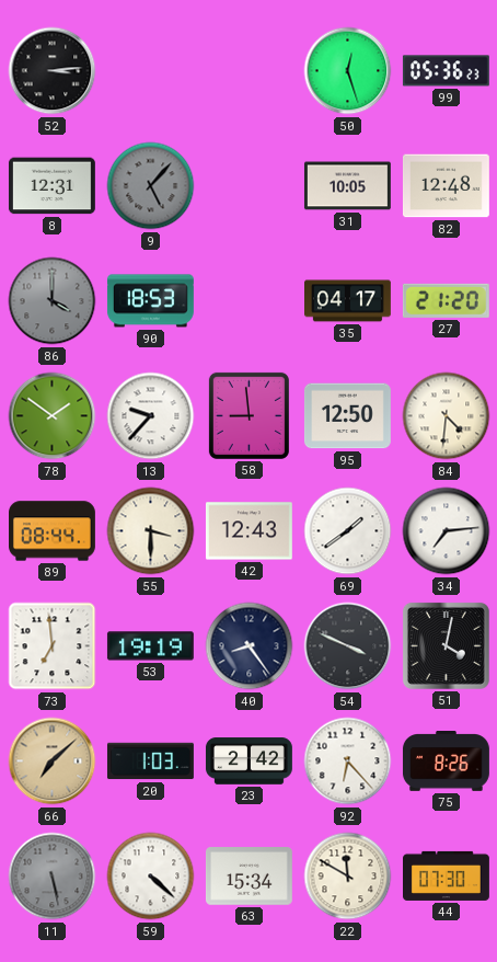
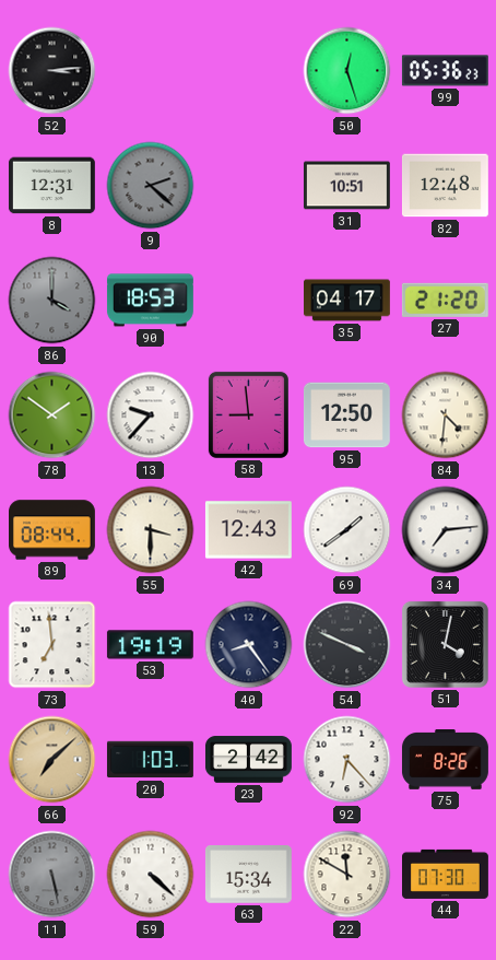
9: 5:07 -> 2:22
31: 10:05 -> 10:51
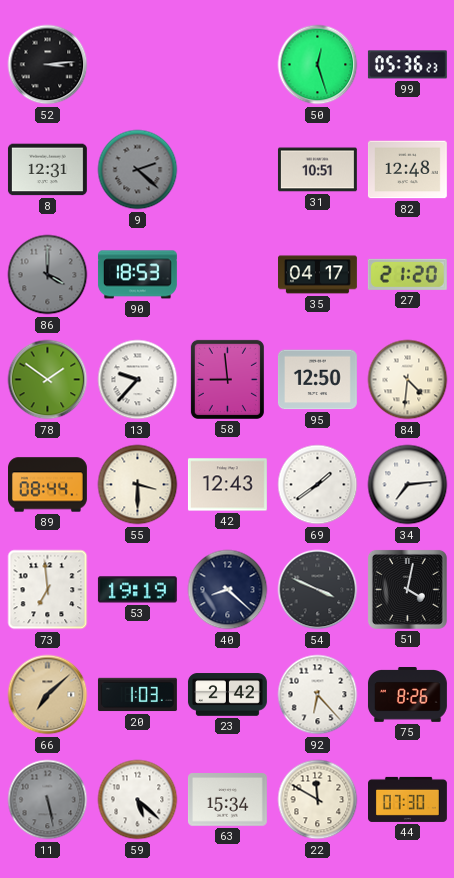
40: 8:24 -> 8:22
59: 4:22 -> 5:22
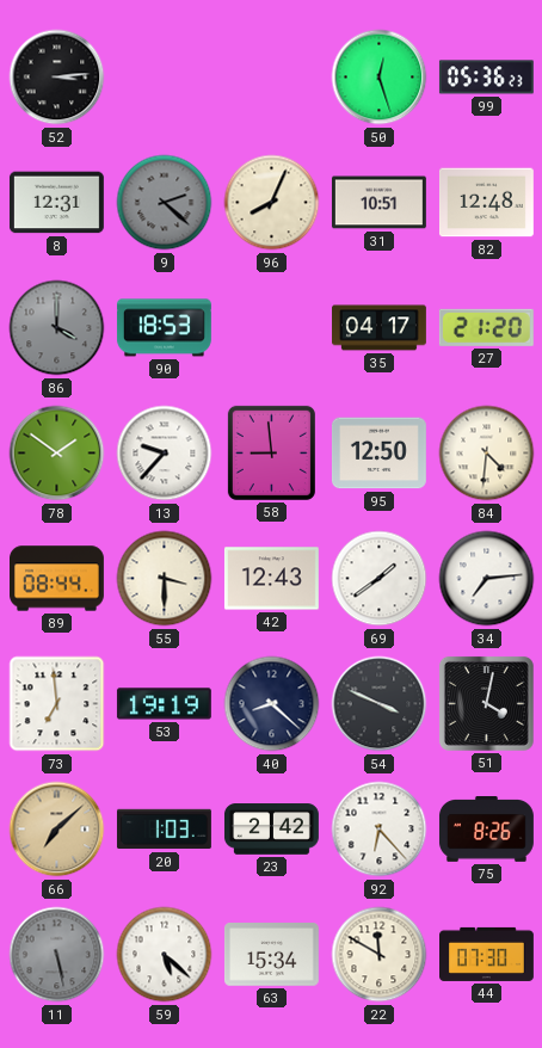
96: none -> 8:04
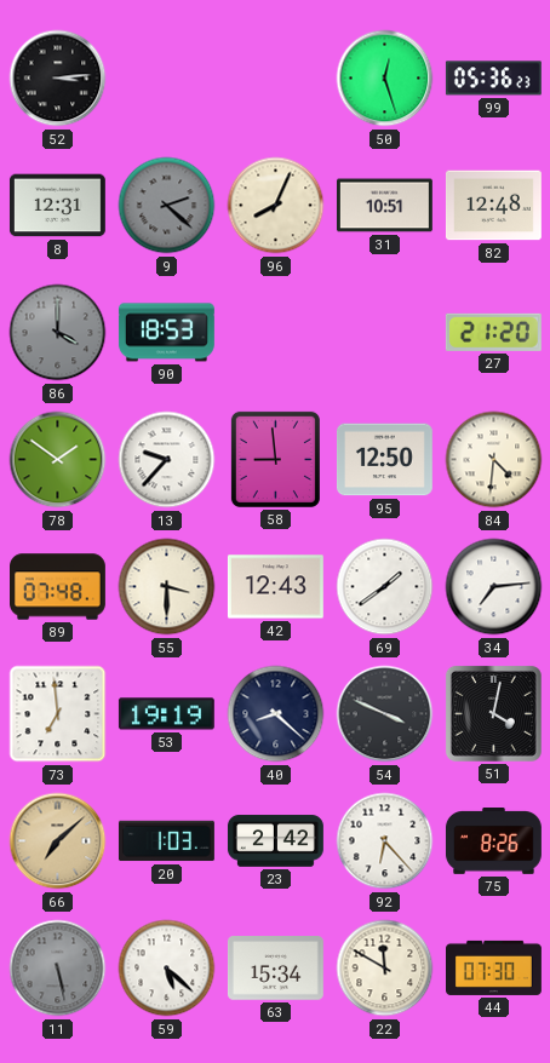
35: 04:17 -> none
89: 08:44 -> 07:48
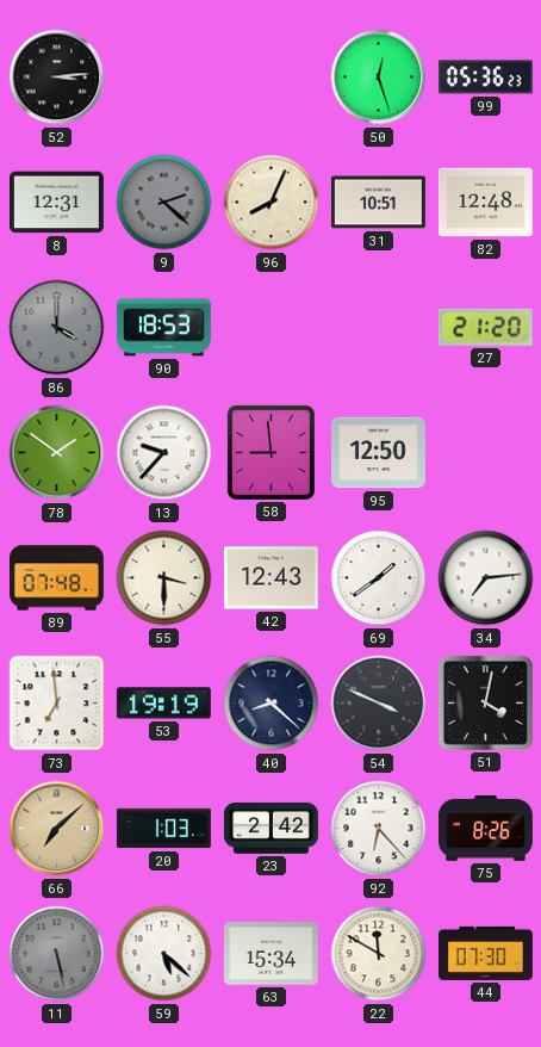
84: 4:31 -> none
